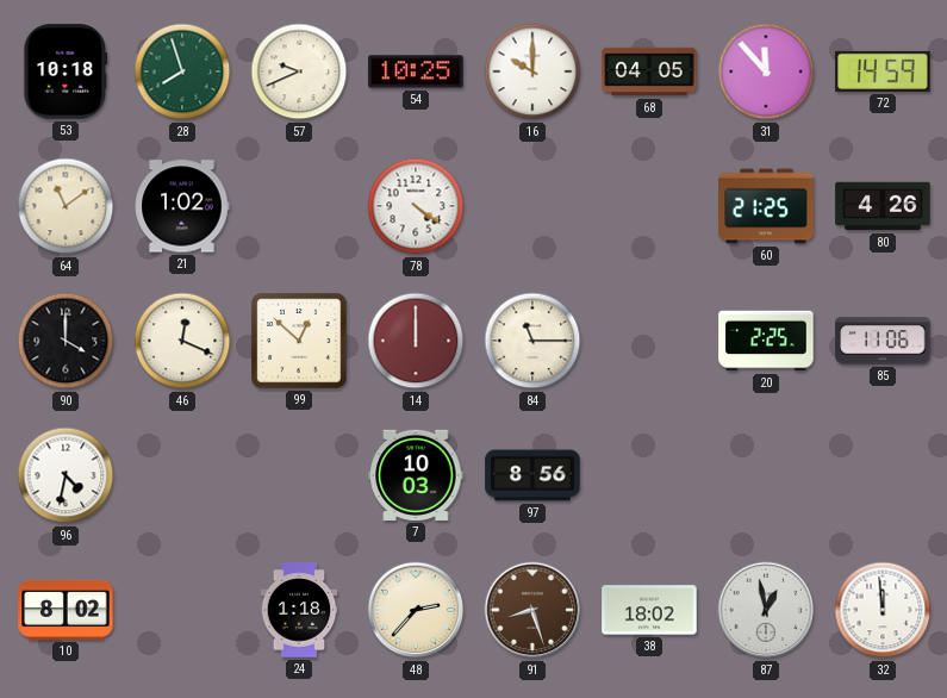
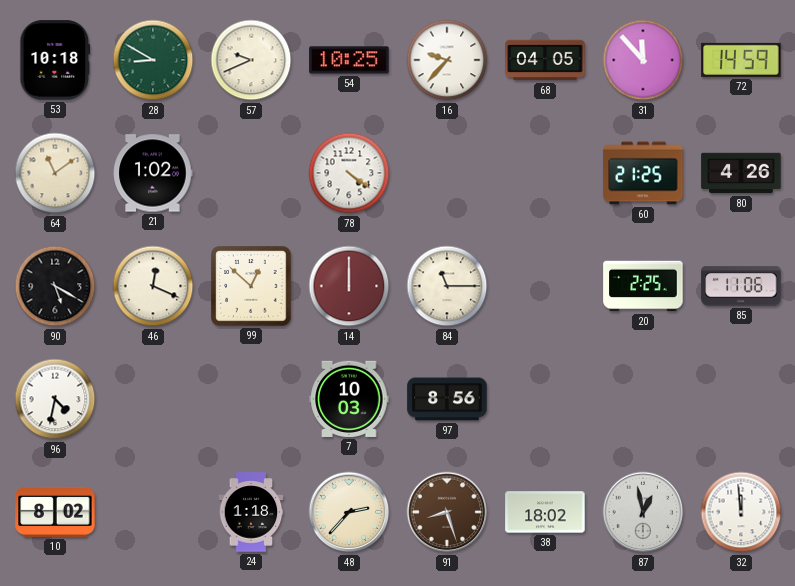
28: 7:57 -> 8:50
16: 10:00 -> 9:37
90: 4:00 -> 5:20
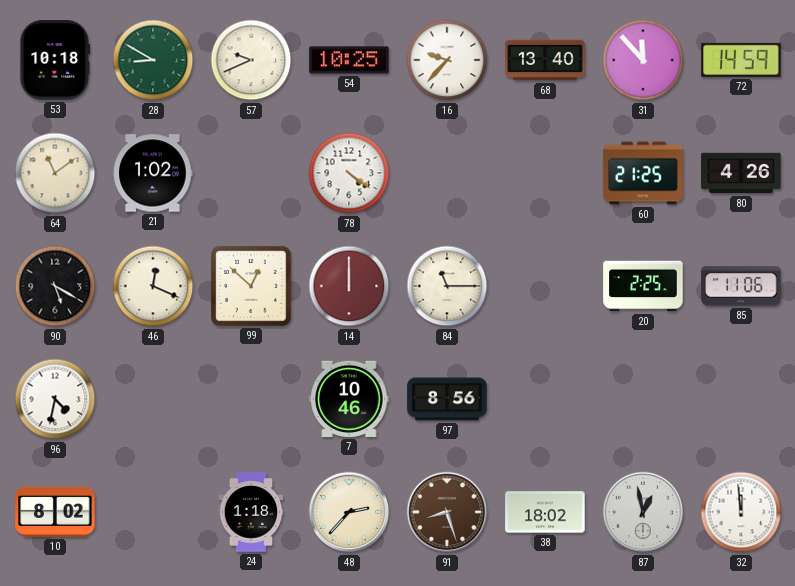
68: 04:05 -> 13:40
7: 10:03 -> 10:46
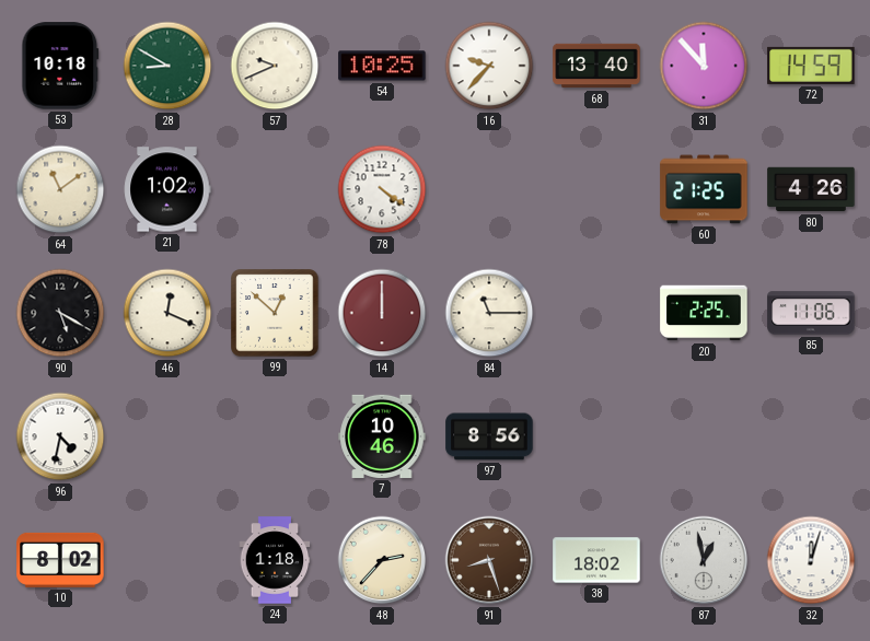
32: 11:59 -> 12:03
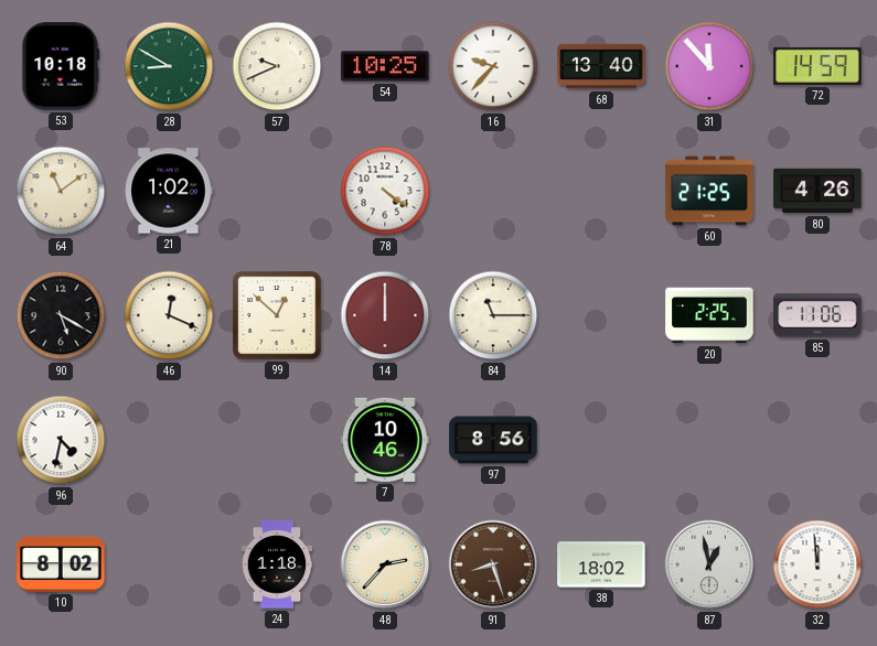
32: 12:03 -> 11:59
